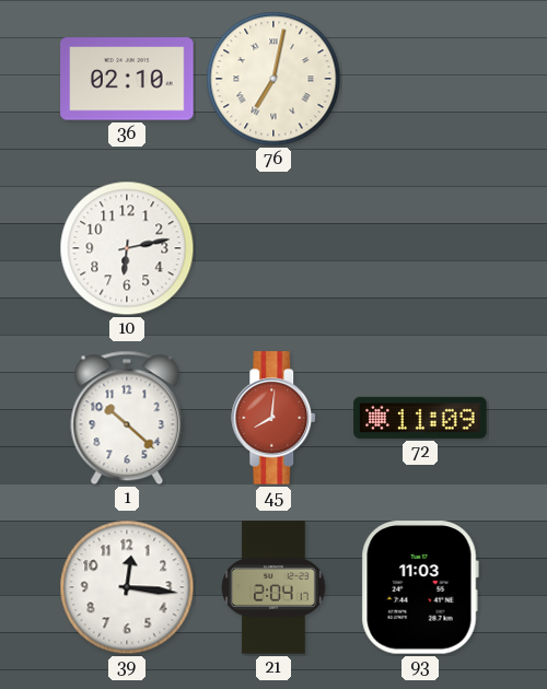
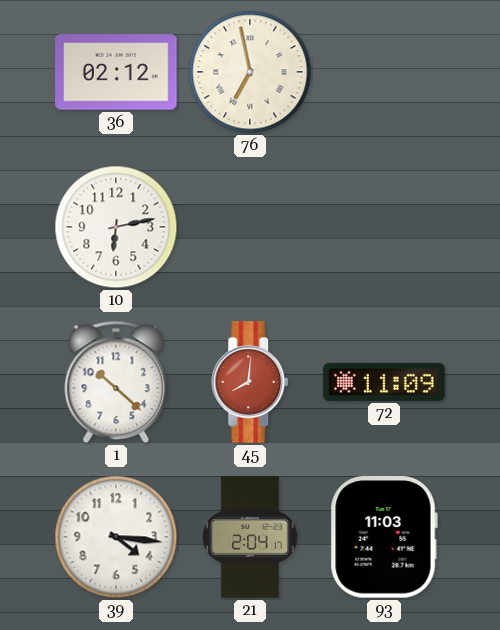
36: 02:10 -> 02:12
76: 7:02 -> 6:58
39: 12:16 -> 4:16
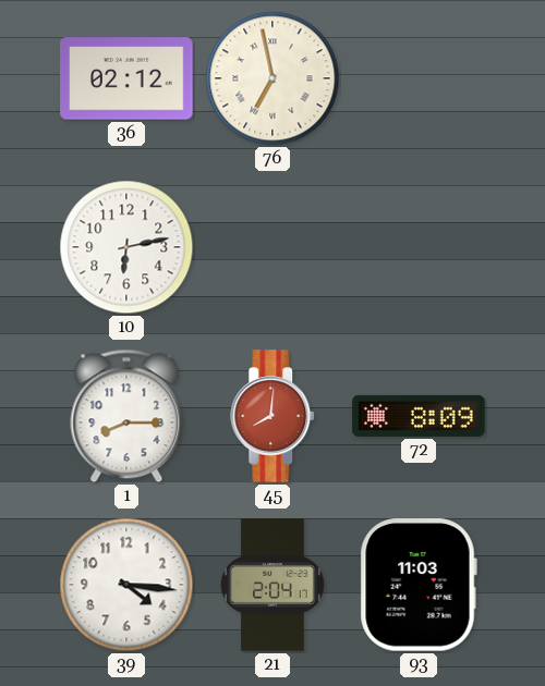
1: 10:22 -> 8:15
72: 11:09 -> 8:09
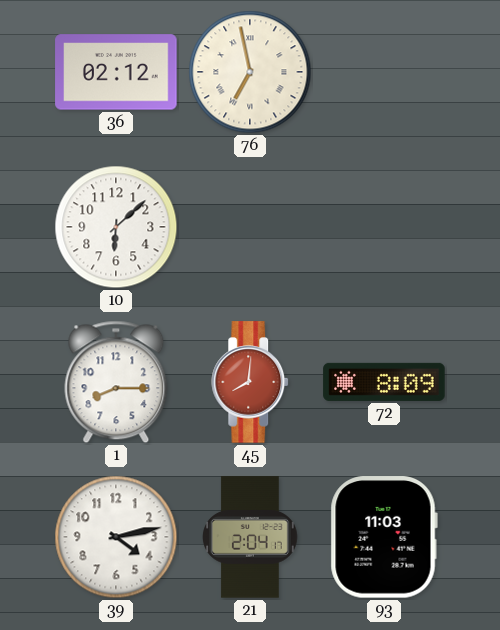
10: 6:13 -> 6:08
39: 4:16 -> 4:13
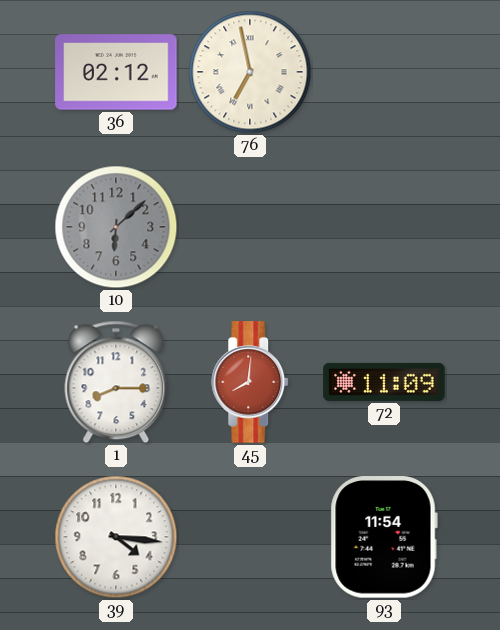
10 dial: white -> grey
72: 8:09 -> 11:09
39: 4:13 -> 4:16
21: 2:04 -> none
93: 11:03 -> 11:54
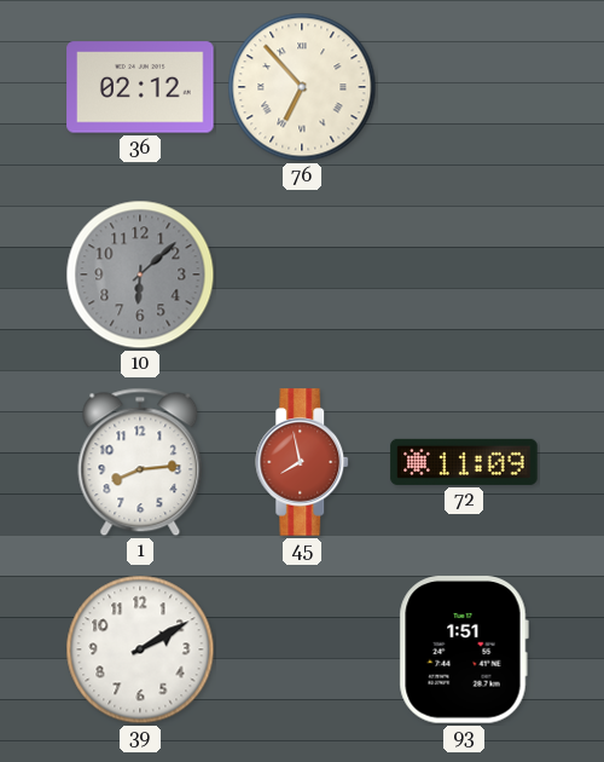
76: 6:58 -> 6:53
1: 8:15 -> 8:14
45: 8:01 -> 7:58
39: 4:16 -> 2:10
93: 11:54 -> 1:51
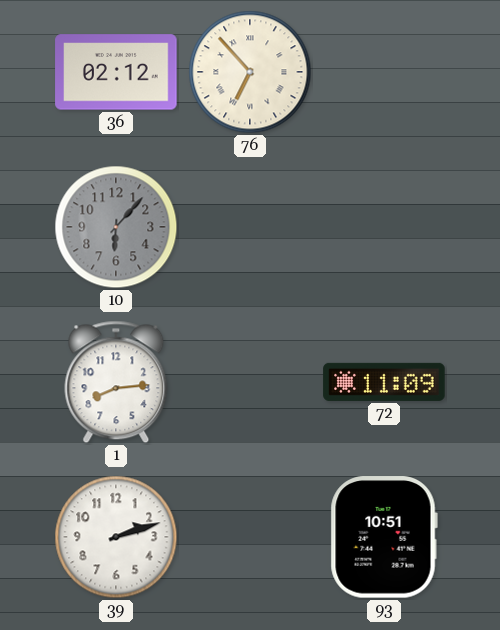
10: 6:08 -> 6:07
45: 7:58 -> none
39: 2:10 -> 2:12
93: 1:51 -> 10:51
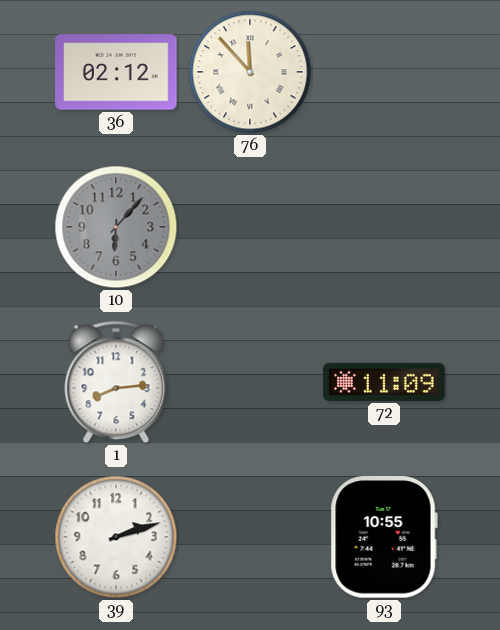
76: 6:53 -> 11:53
93: 10:51 -> 10:55
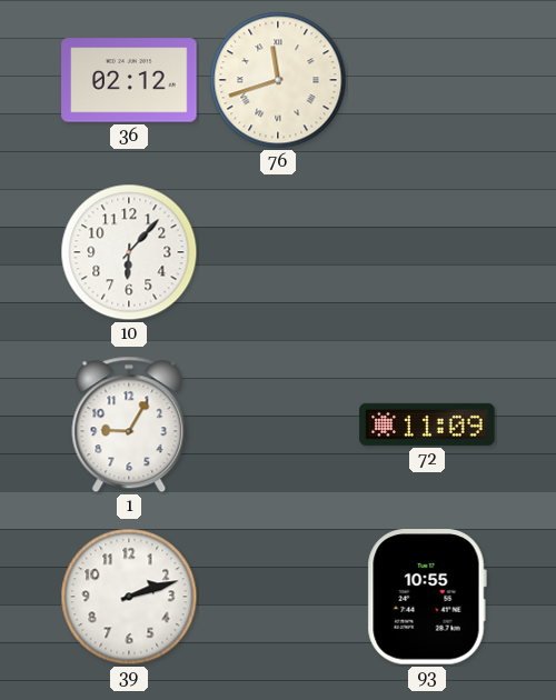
76: 11:53 -> 11:42
10 dial: grey -> white
1: 8:14 -> 9:05
